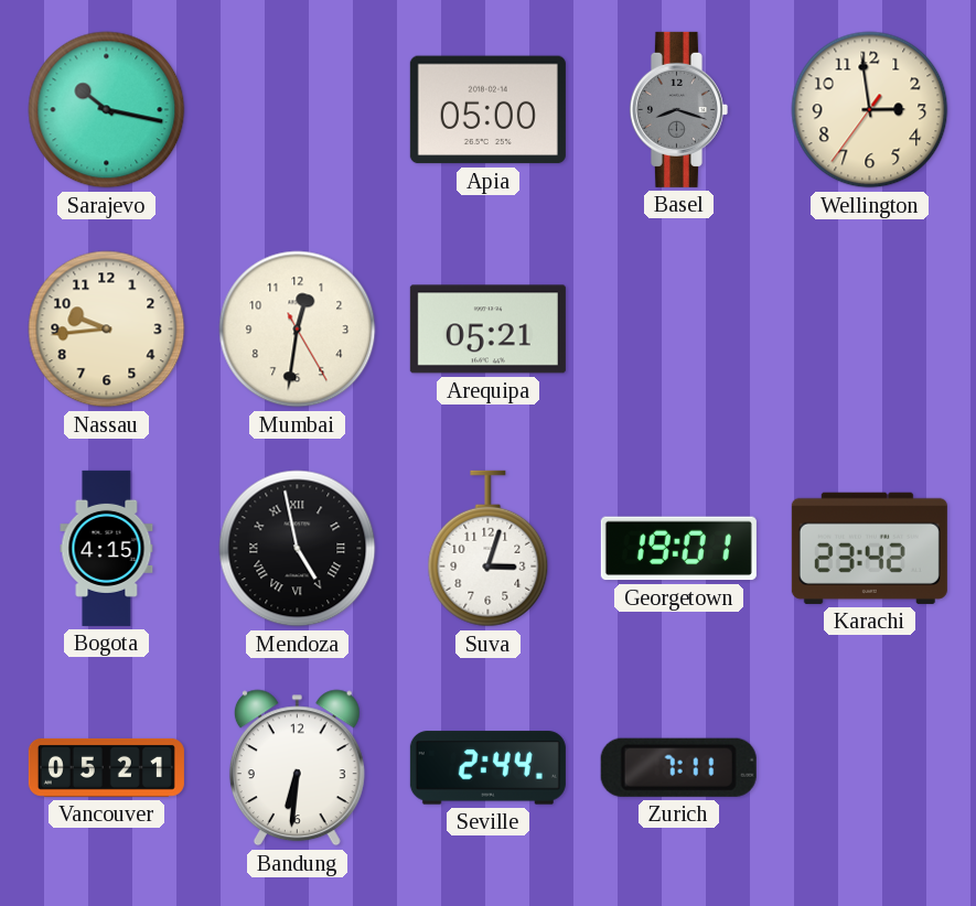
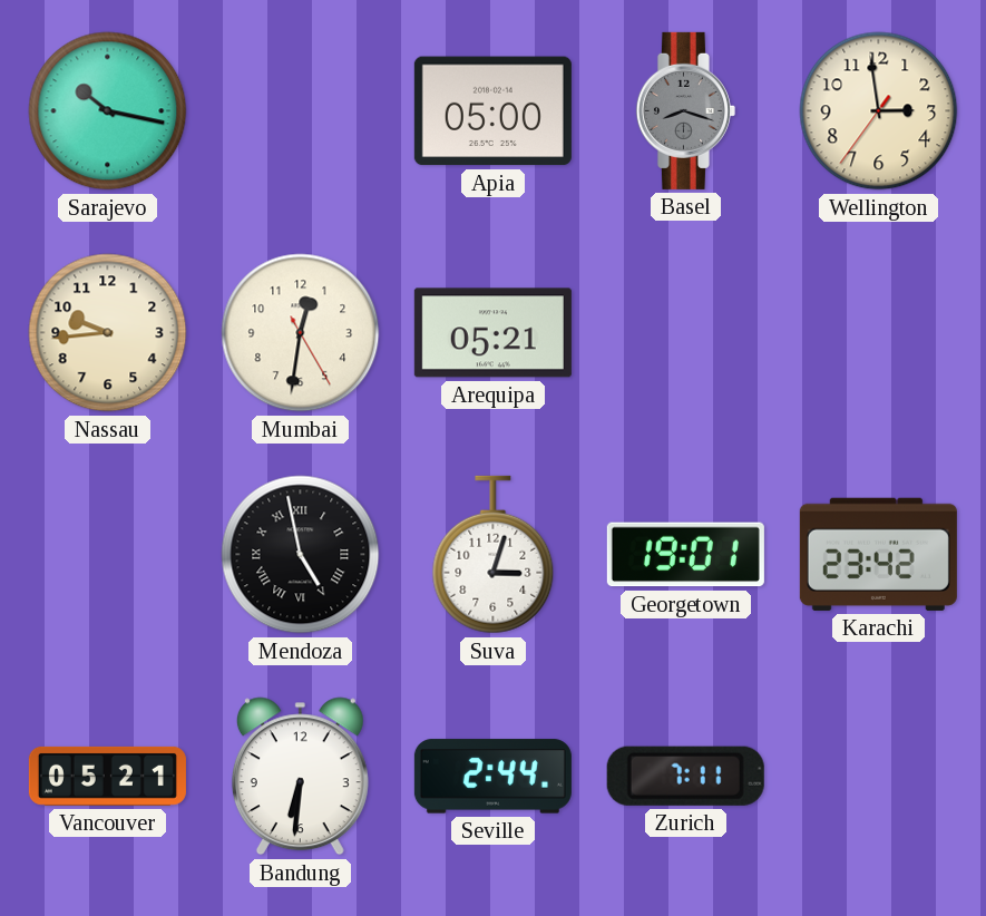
Bogota: 4:15 -> none
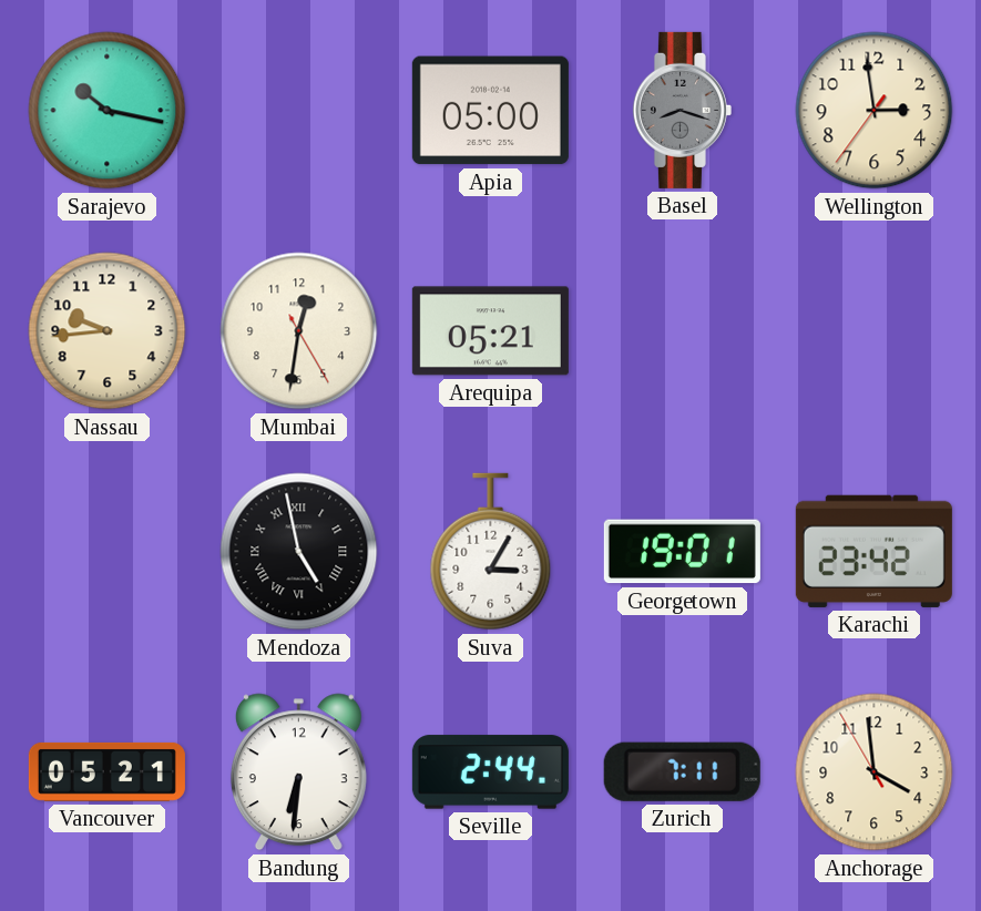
Suva: 3:03 -> 3:05
Anchorage: none -> 3:58
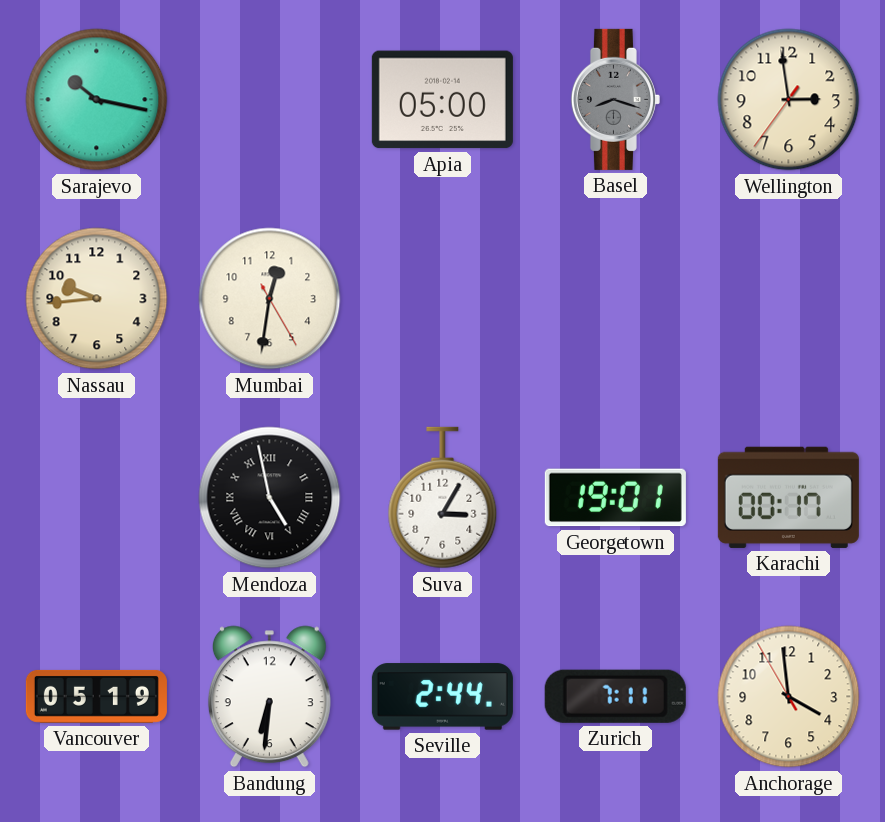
Arequipa: 05:21 -> none
Karachi: 23:42 -> 00:17
Vancouver: 05:21 -> 05:19
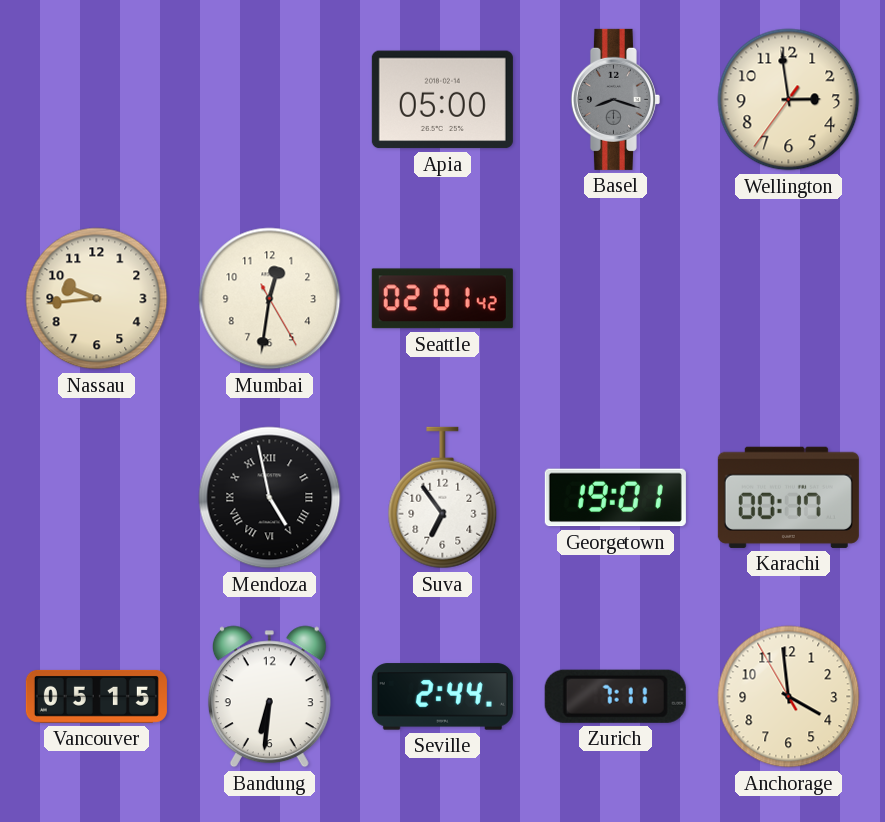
Sarajevo: 10:17 -> none
Seattle: none -> 02:01
Suva: 3:05 -> 6:54
Vancouver: 05:19 -> 05:15
